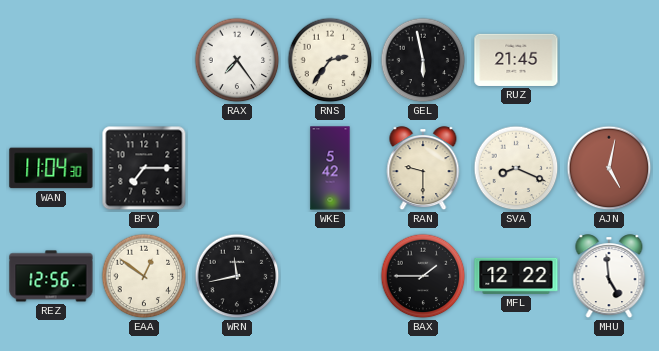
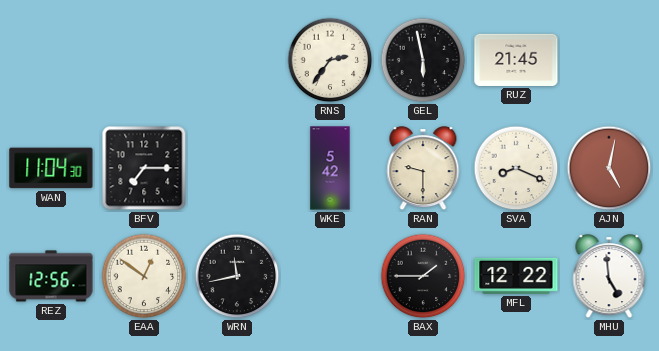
RAX: 7:24 -> none
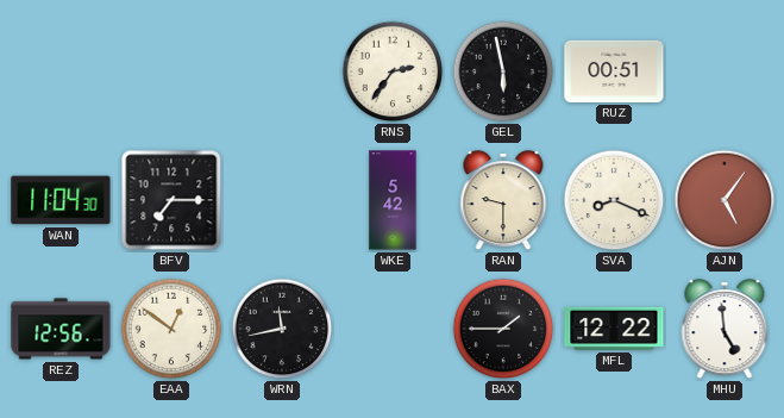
RUZ: 21:45 -> 00:51
AJN: 5:02 -> 5:06
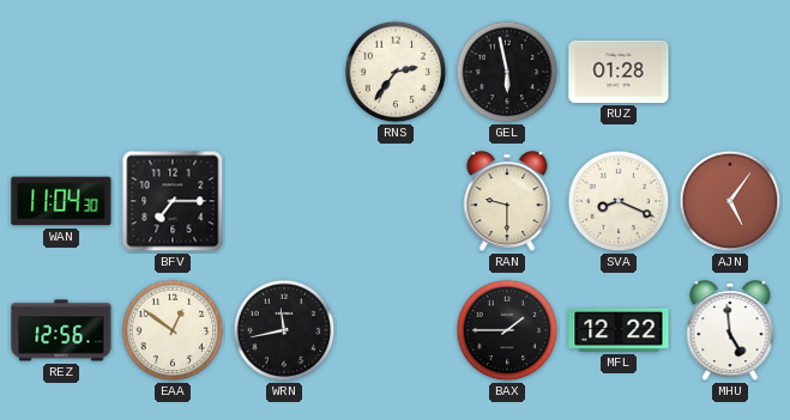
RUZ: 00:51 -> 01:28
WKE: 5:42 -> none
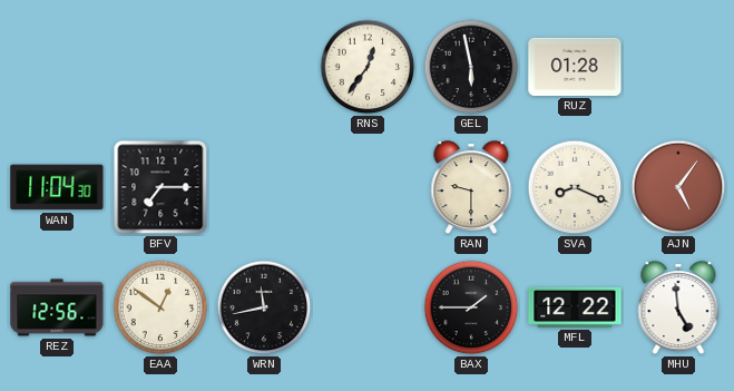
RNS: 2:36 -> 12:36
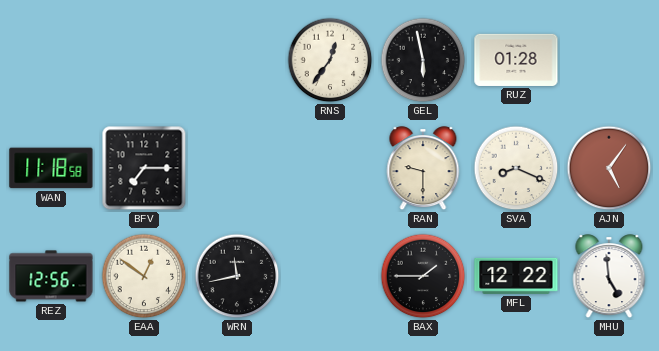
WAN: 11:04 -> 11:18
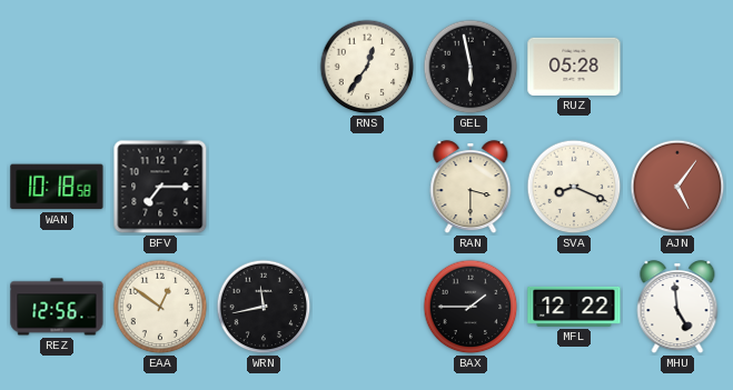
RUZ: 01:28 -> 05:28
WAN: 11:18 -> 10:18
RAN: 9:30 -> 3:30
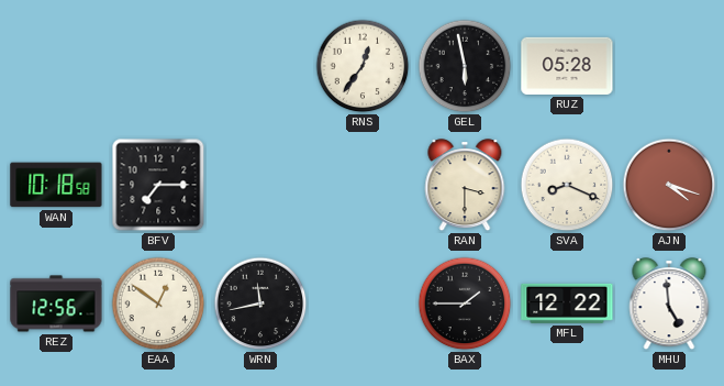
AJN: 5:06 -> 4:18
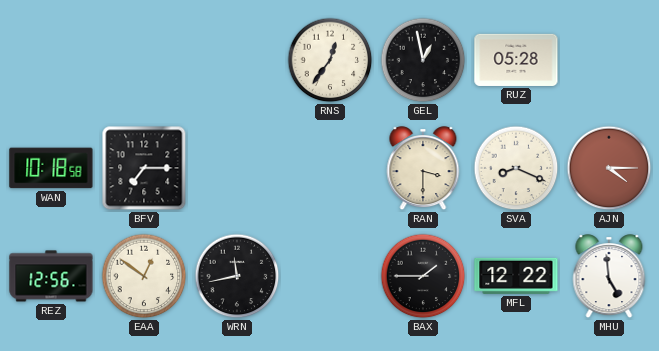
GEL: 5:58 -> 12:58
AJN: 4:18 -> 4:15
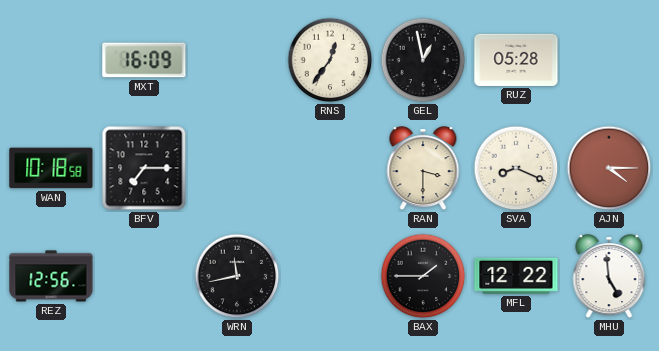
MXT: none -> 16:09
EAA: 12:51 -> none
